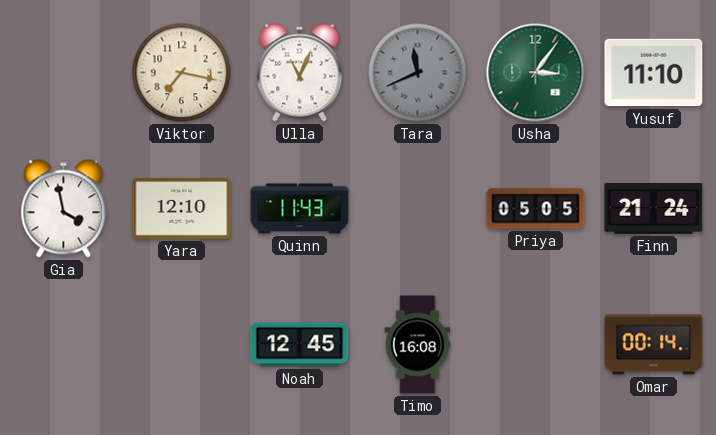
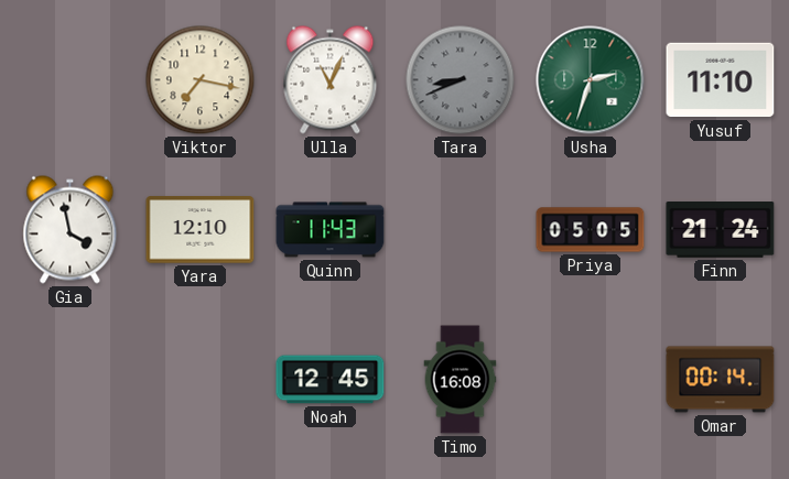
Tara: 11:41 -> 8:41
Usha: 3:06 -> 2:33
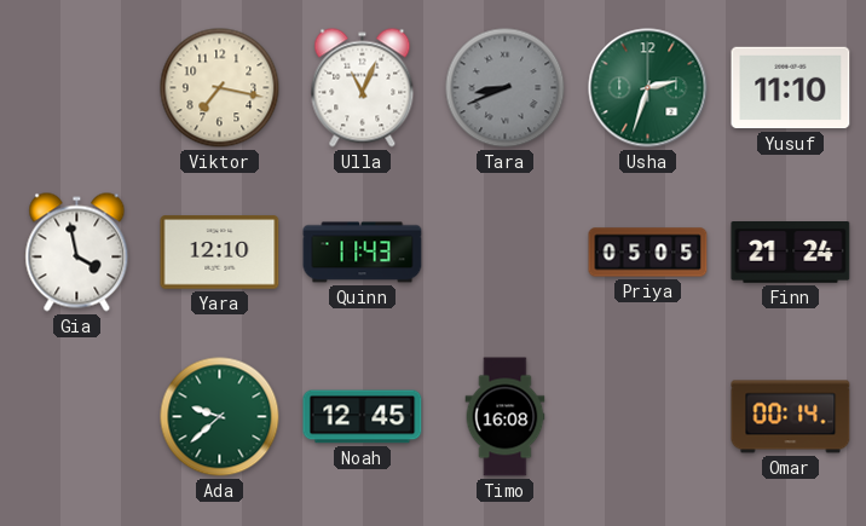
Ada: none -> 9:38
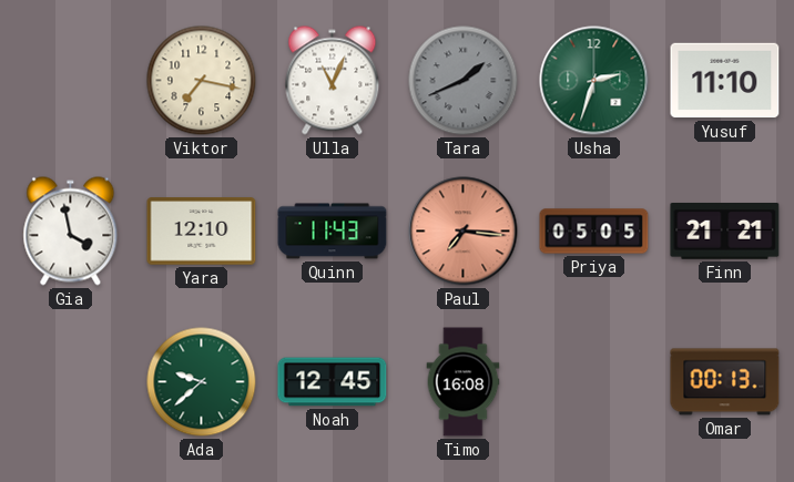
Tara: 8:41 -> 1:41
Paul: none -> 7:16
Finn: 21:24 -> 21:21
Omar: 00:14 -> 00:13
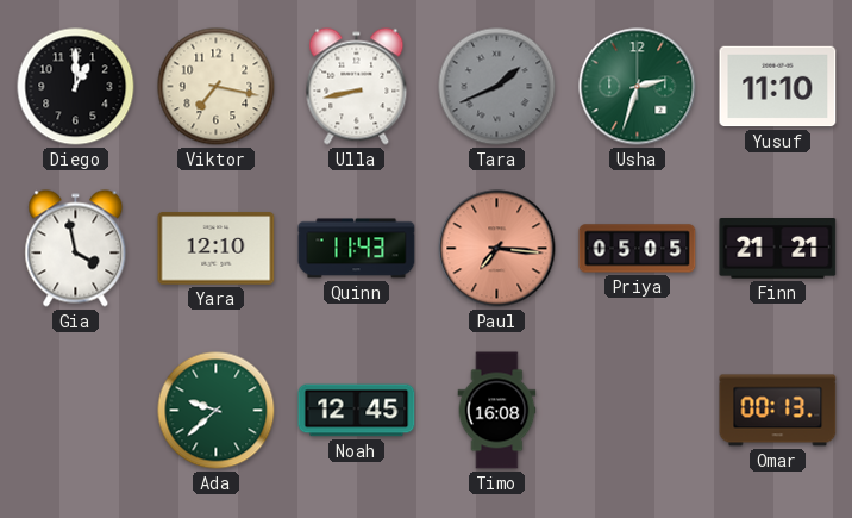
Diego: none -> 1:00
Ulla: 11:04 -> 8:43
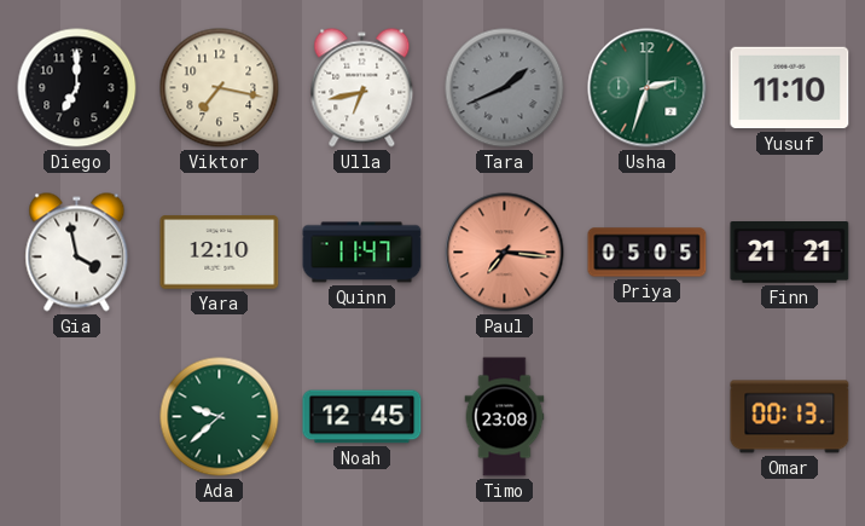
Diego: 1:00 -> 7:00
Ulla: 8:43 -> 6:43
Quinn: 11:43 -> 11:47
Timo: 16:08 -> 23:08
